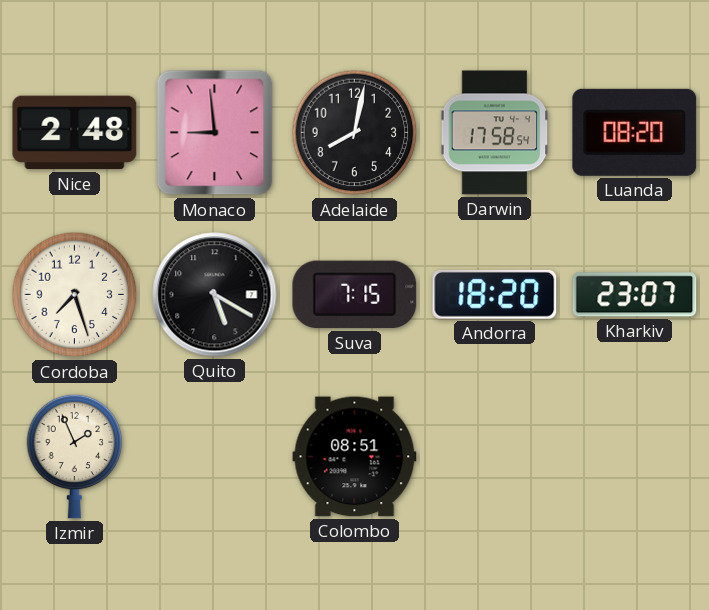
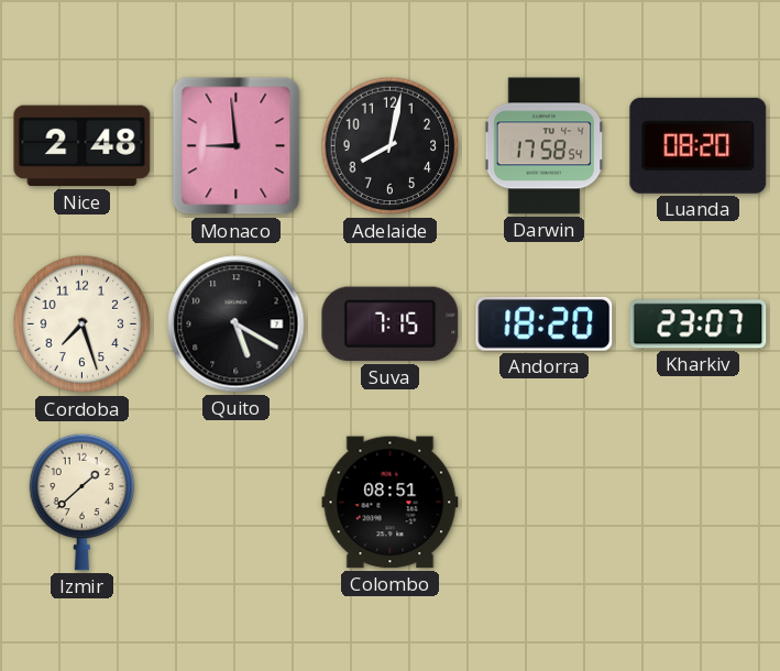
Izmir: 1:56 -> 1:38
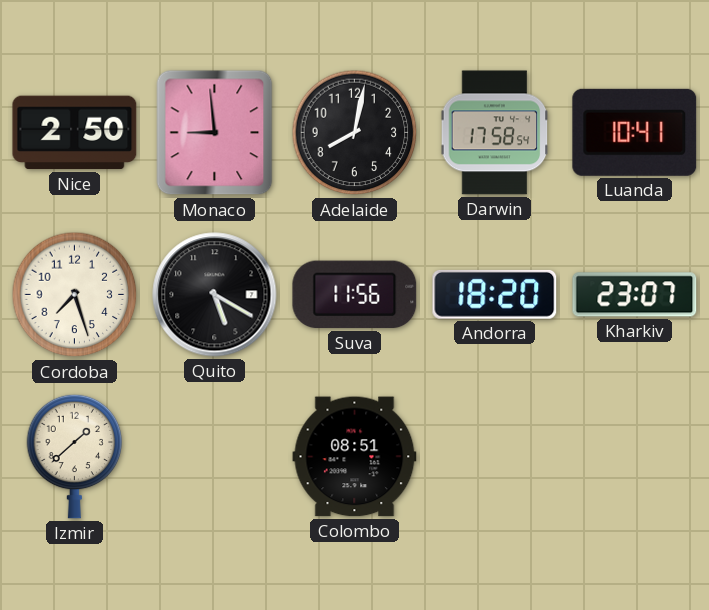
Nice: 2:48 -> 2:50
Luanda: 08:20 -> 10:41
Suva: 7:15 -> 11:56
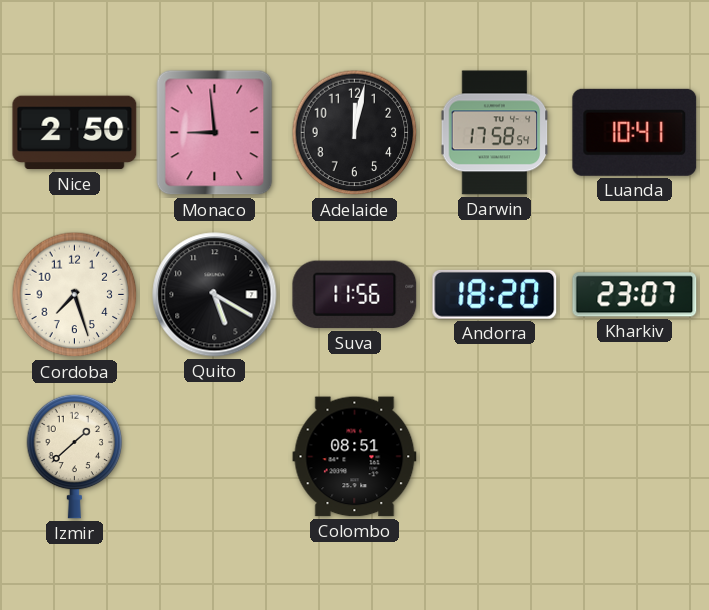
Adelaide: 8:02 -> 12:02
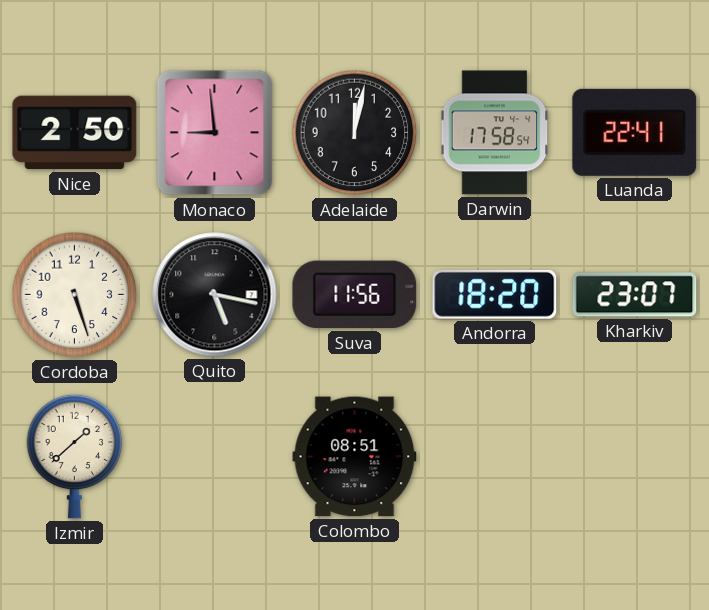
Luanda: 10:41 -> 22:41
Cordoba: 7:27 -> 5:27
Quito: 5:20 -> 5:17
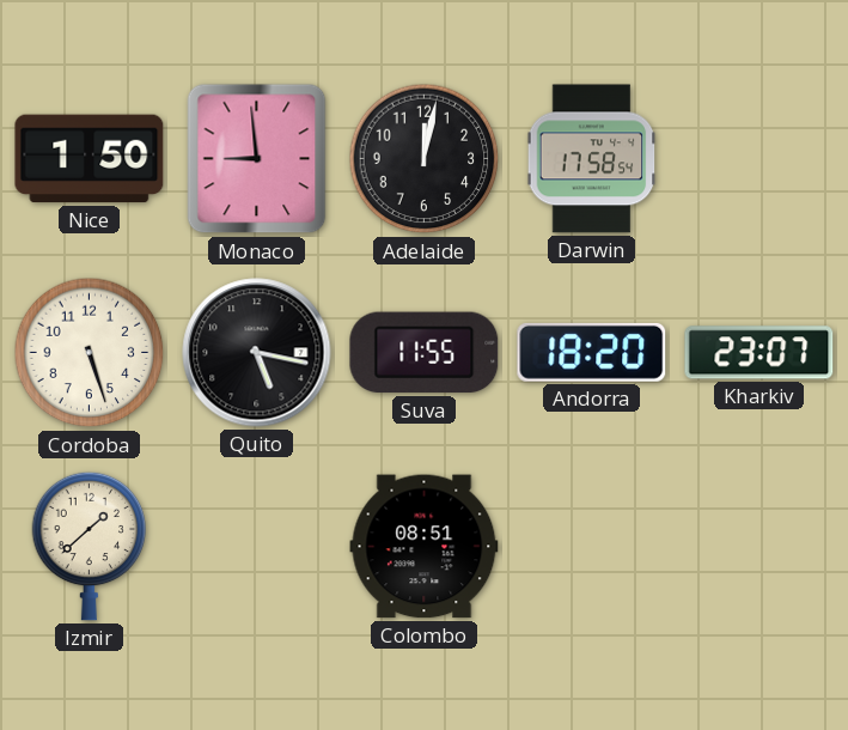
Nice: 2:50 -> 1:50
Luanda: 22:41 -> none
Suva: 11:56 -> 11:55
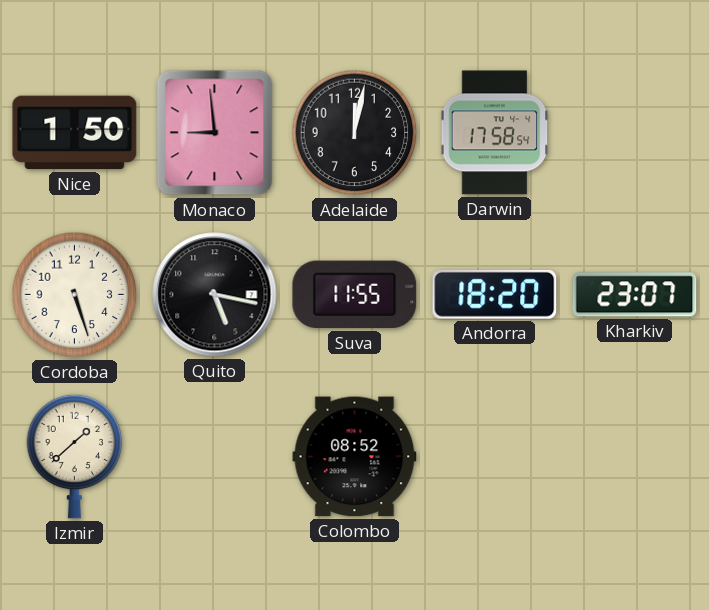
Colombo: 08:51 -> 08:52
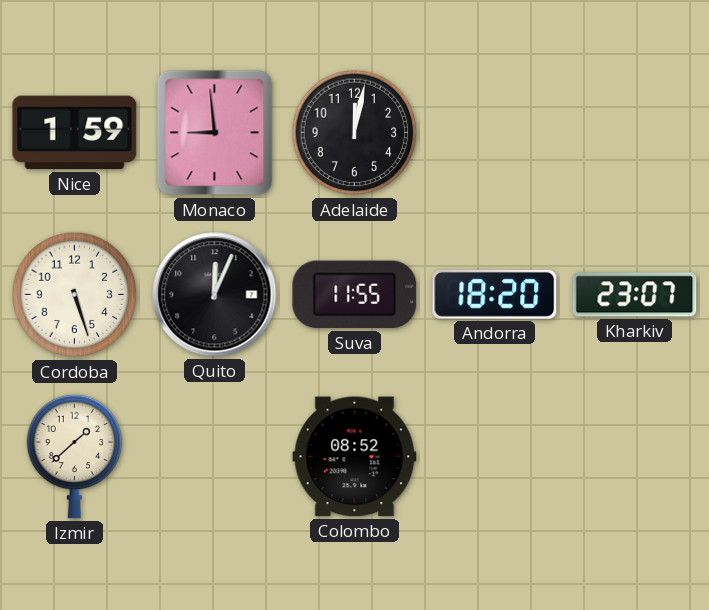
Nice: 1:50 -> 1:59
Darwin: 17:58 -> none
Quito: 5:17 -> 12:04
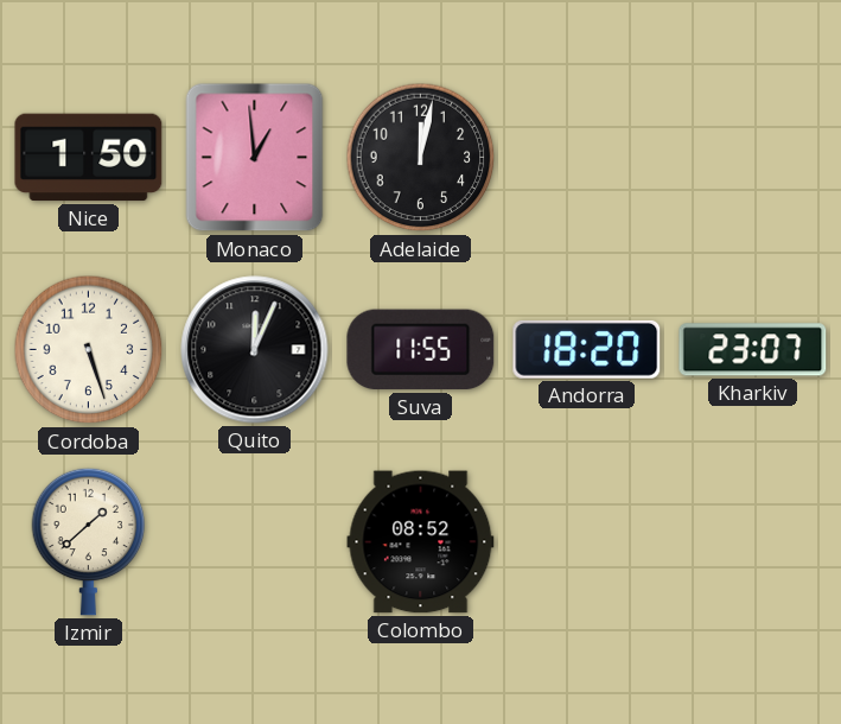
Nice: 1:59 -> 1:50
Monaco: 8:59 -> 12:59
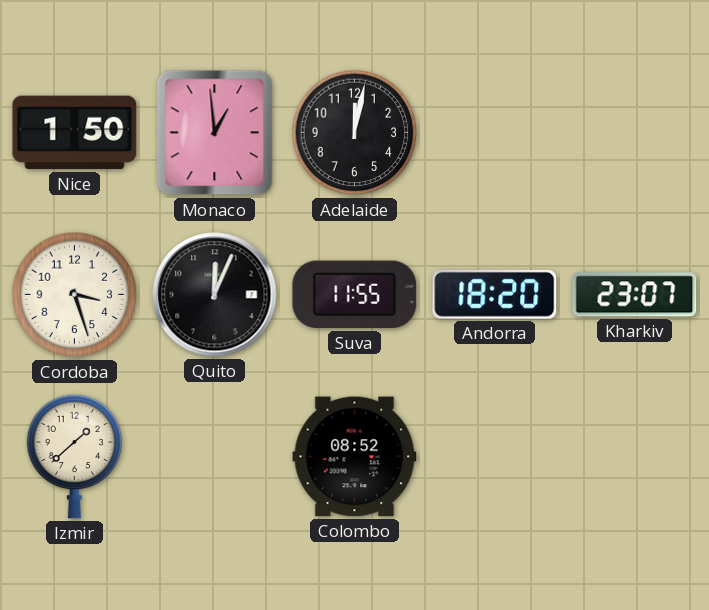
Cordoba: 5:27 -> 3:27
